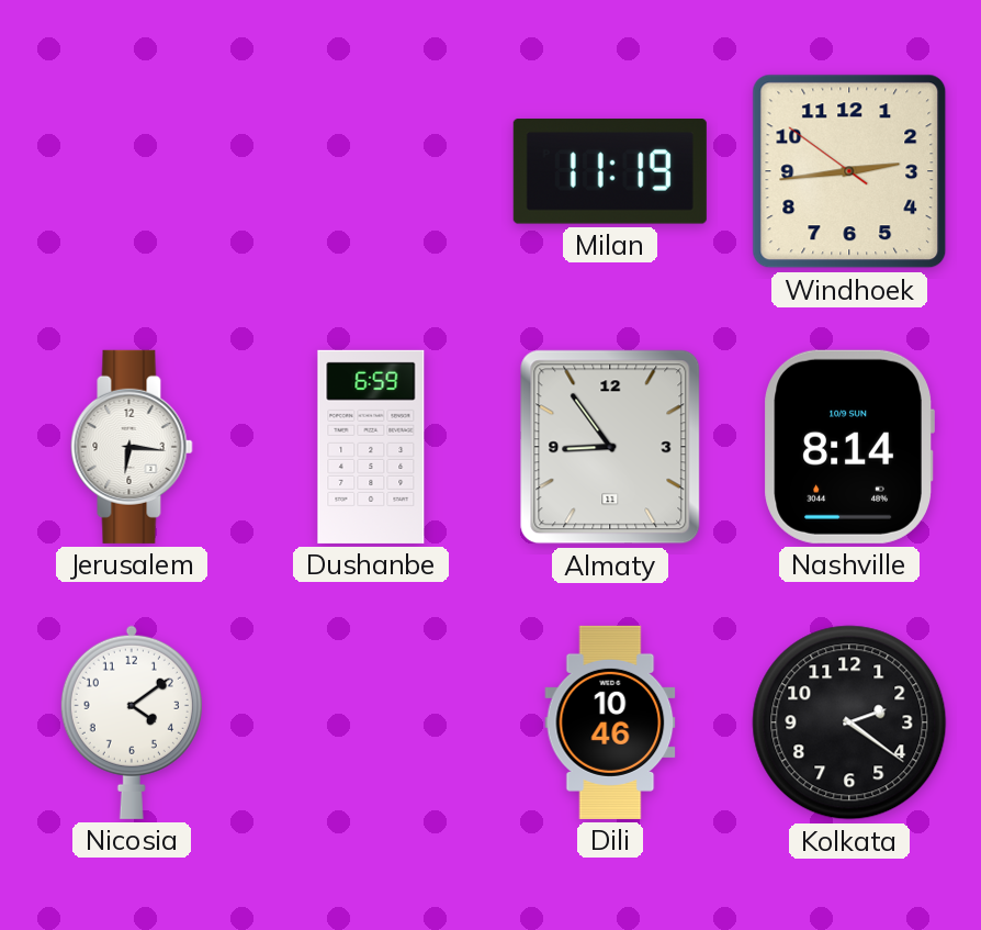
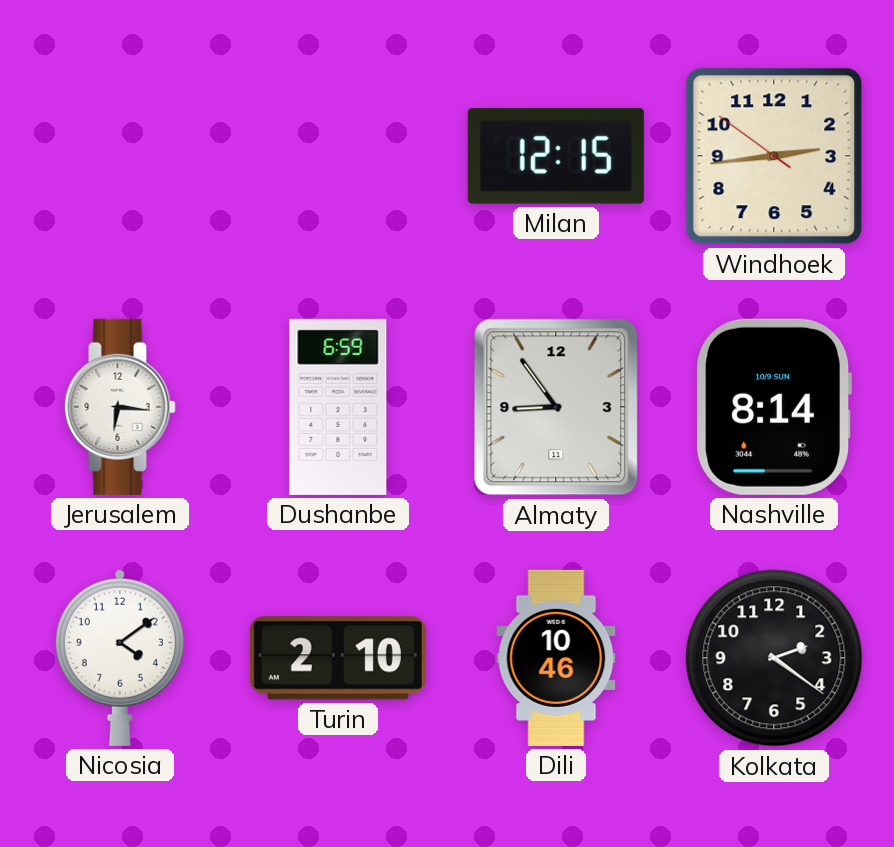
Milan: 11:19 -> 12:15
Turin: none -> 2:10
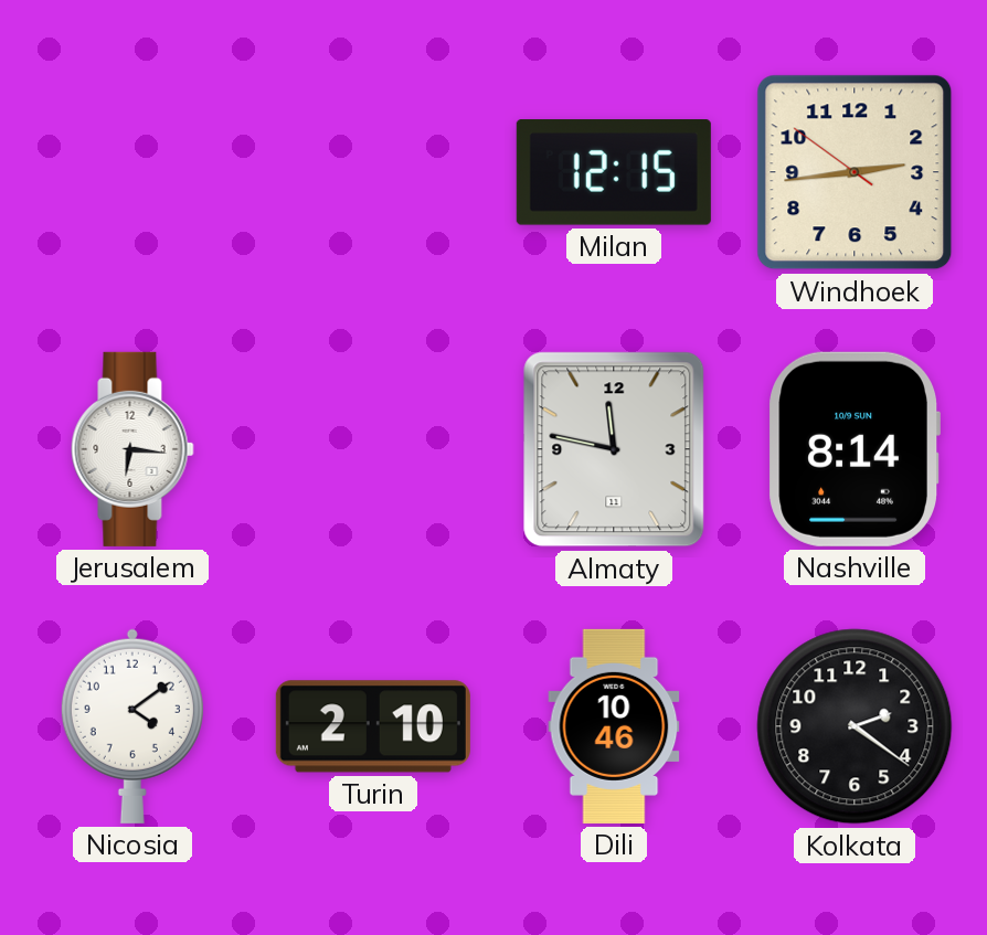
Dushanbe: 6:59 -> none
Almaty: 8:54 -> 11:47
